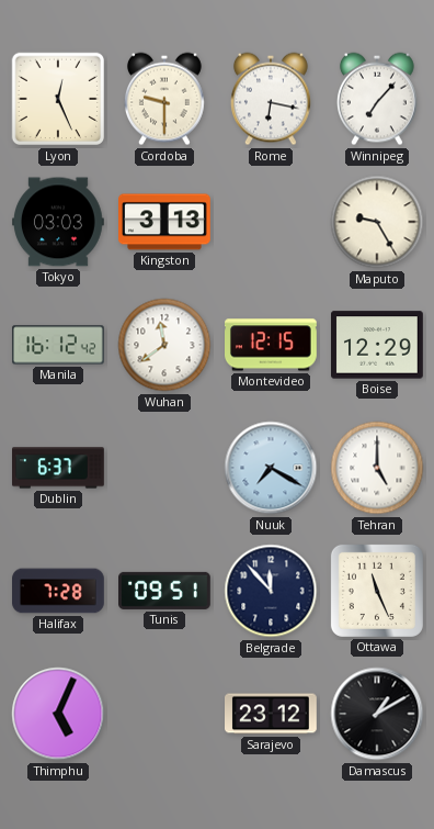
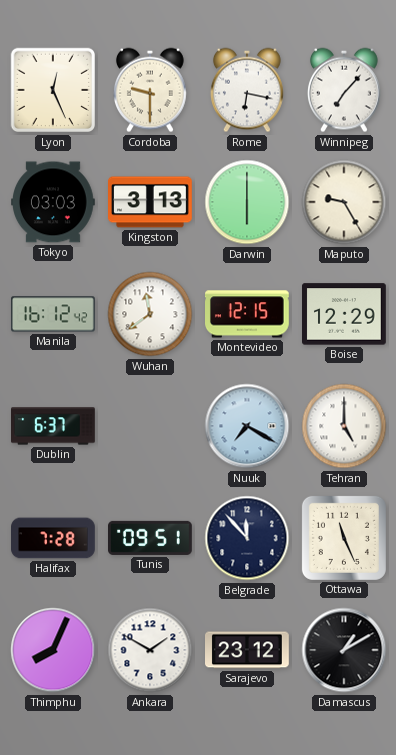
Darwin: none -> 6:00
Thimphu: 5:04 -> 8:04
Ankara: none -> 1:50
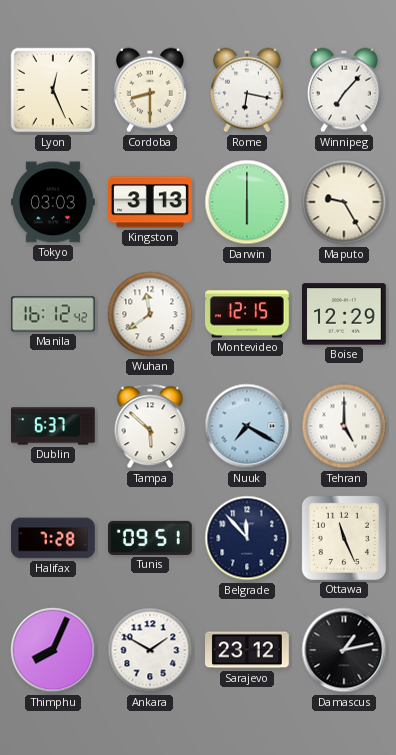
Cordoba: 9:30 -> 8:30
Tampa: none -> 5:52
Damascus: 1:10 -> 1:13
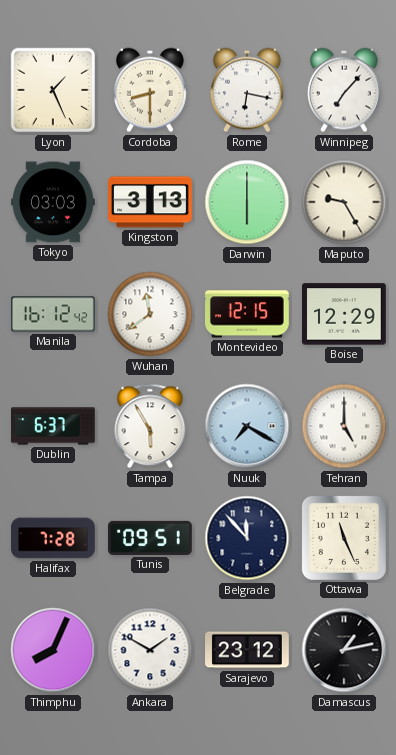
Lyon: 12:26 -> 1:26
Tampa: 5:52 -> 5:55
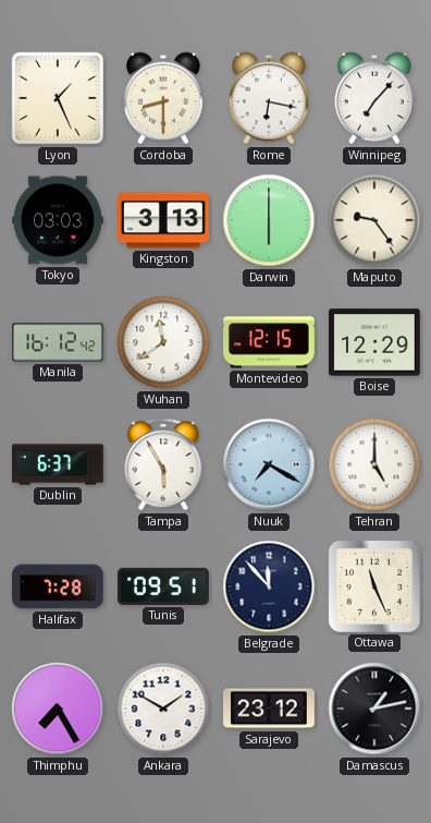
Maputo: 9:25 -> 9:24
Thimphu: 8:04 -> 7:25
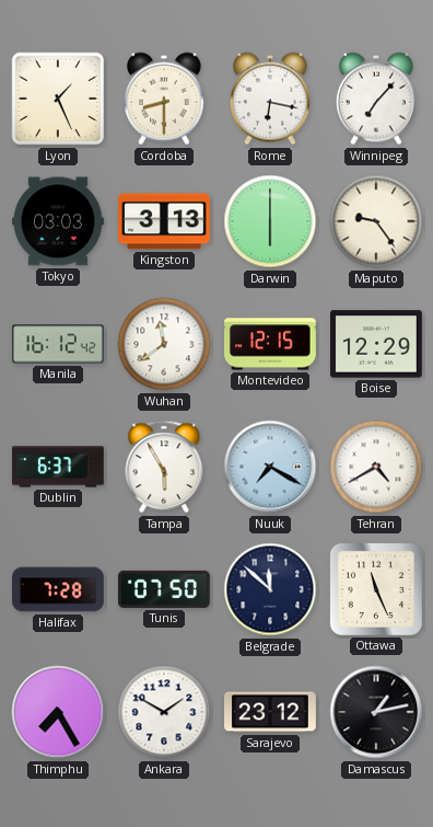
Tehran: 5:00 -> 4:40
Tunis: 09:51 -> 07:50
Belgrade: 11:53 -> 11:52
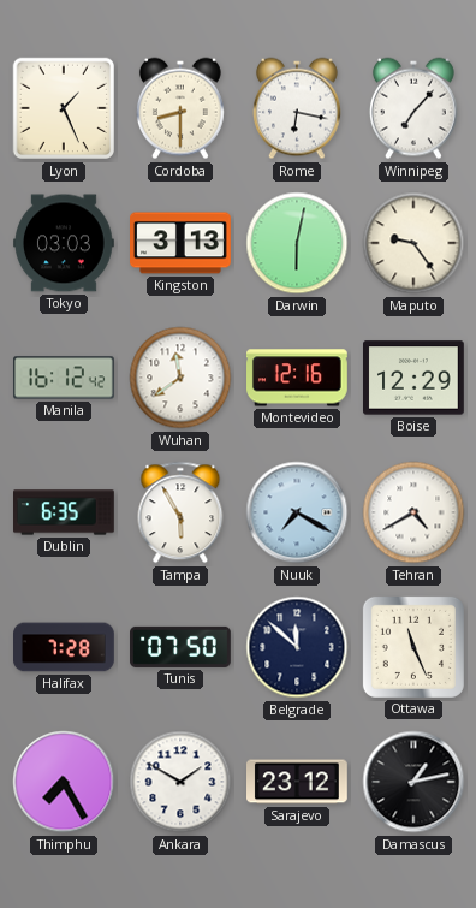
Darwin: 6:00 -> 6:02
Montevideo: 12:15 -> 12:16
Dublin: 6:37 -> 6:35
